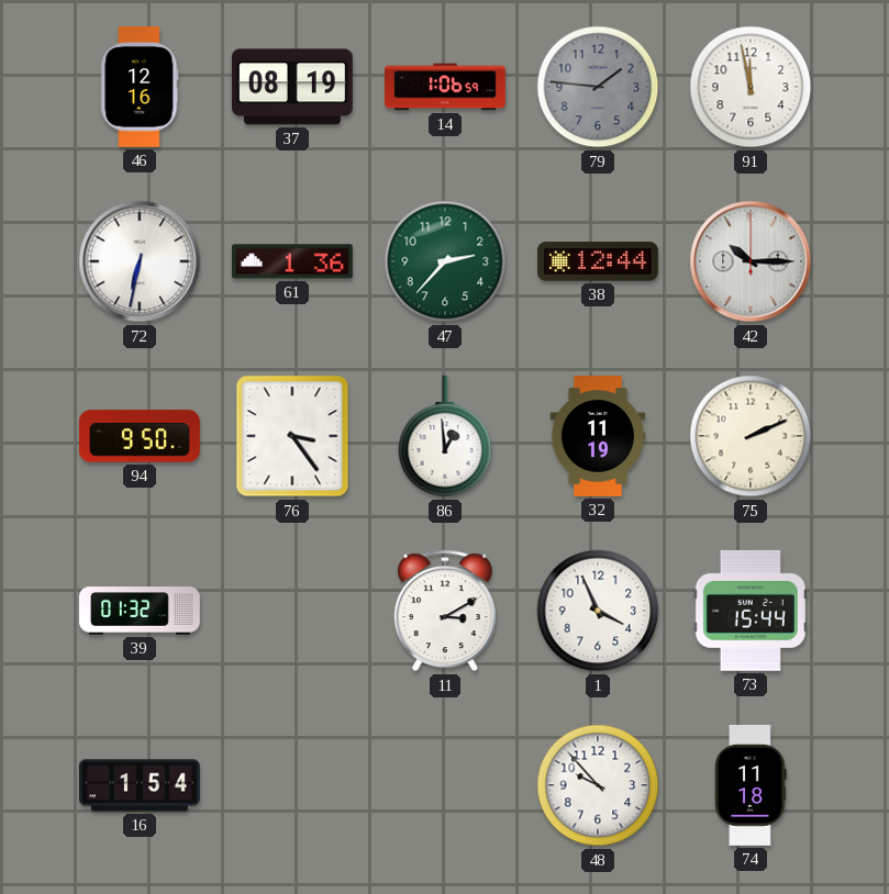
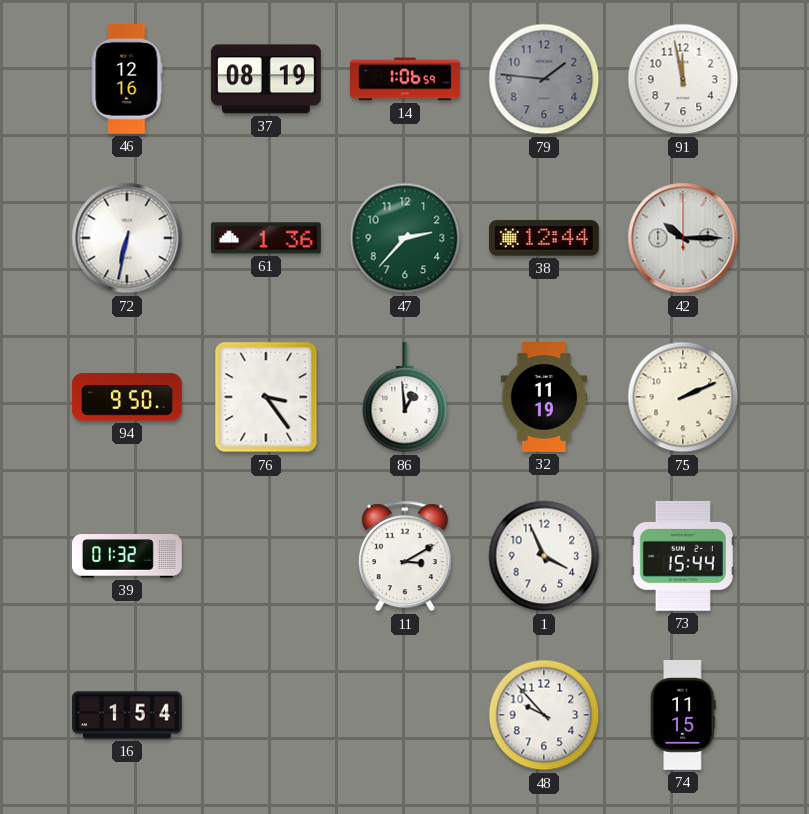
74: 11:18 -> 11:15
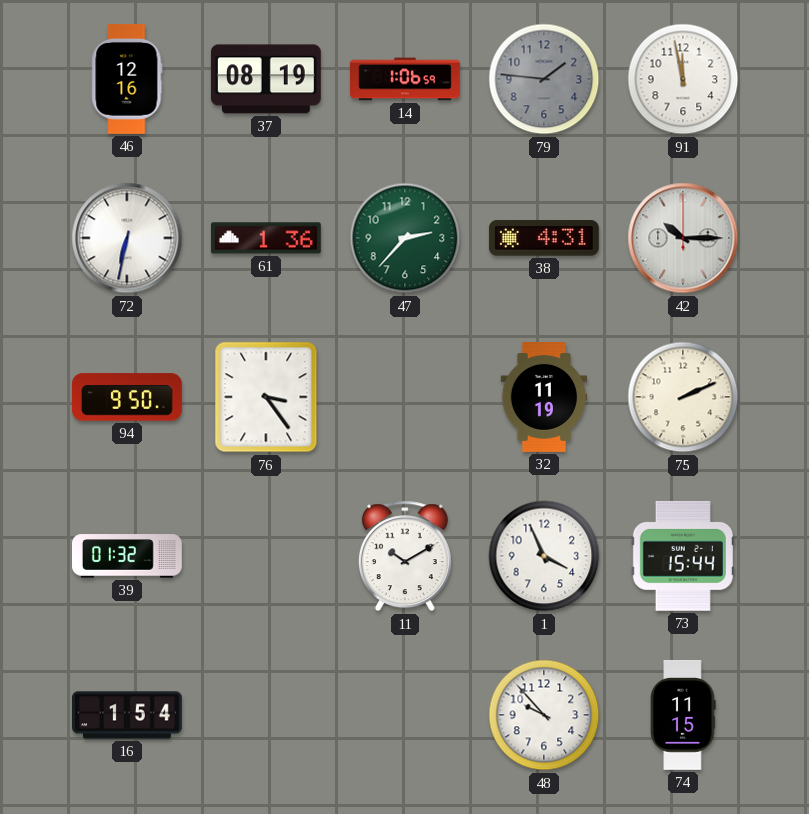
38: 12:44 -> 4:31
86: 12:59 -> none
11: 3:10 -> 10:10
